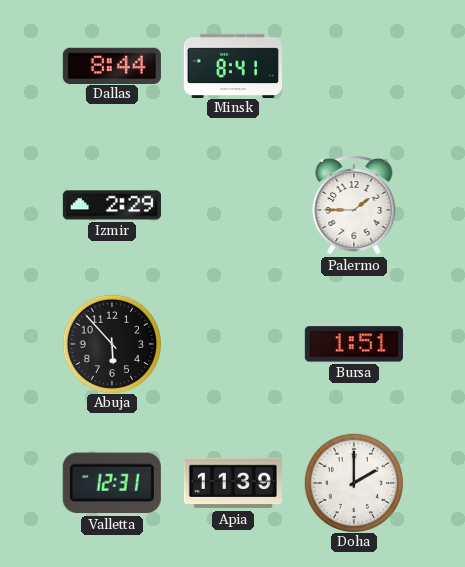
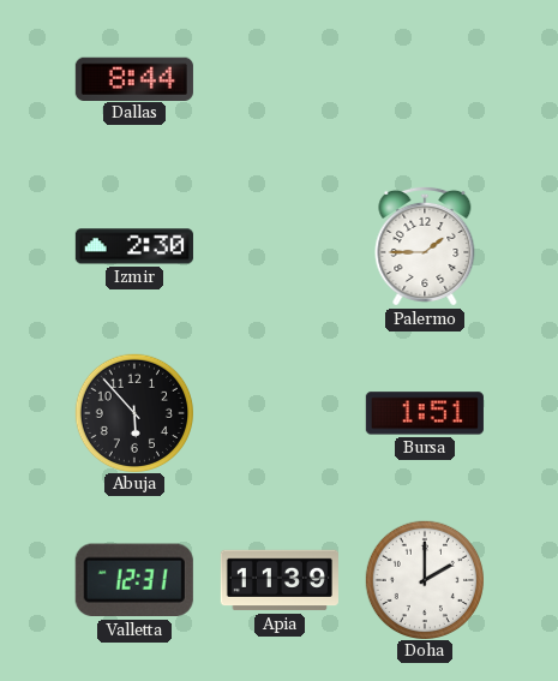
Minsk: 8:41 -> none
Izmir: 2:29 -> 2:30
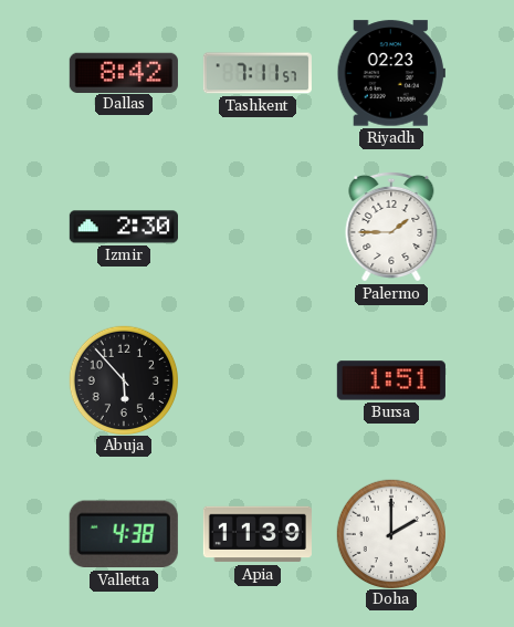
Dallas: 8:44 -> 8:42
Tashkent: none -> 7:11
Riyadh: none -> 02:23
Valletta: 12:31 -> 4:38
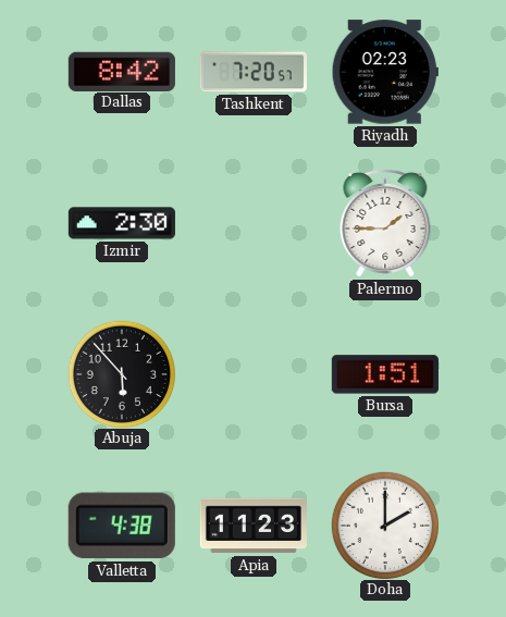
Tashkent: 7:11 -> 7:20
Apia: 11:39 -> 11:23
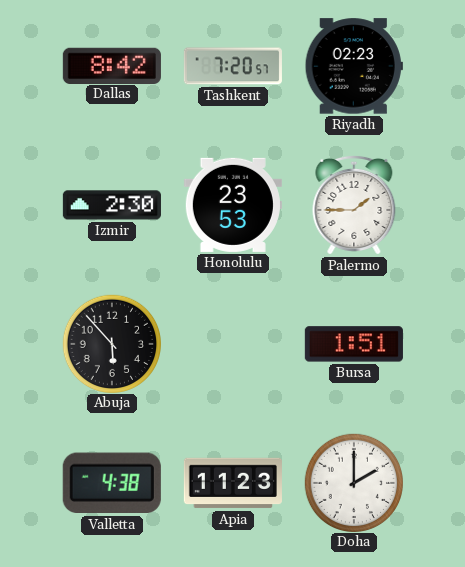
Honolulu: none -> 23:53
